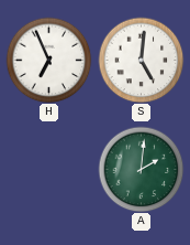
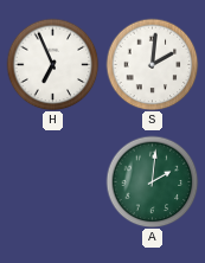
S: 5:01 -> 2:01
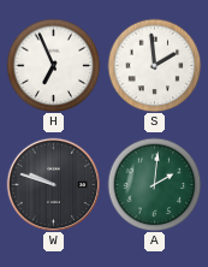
S: 2:01 -> 1:59
W: none -> 9:48
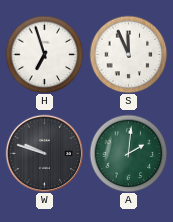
H: 6:56 -> 6:57
S: 1:59 -> 11:56
